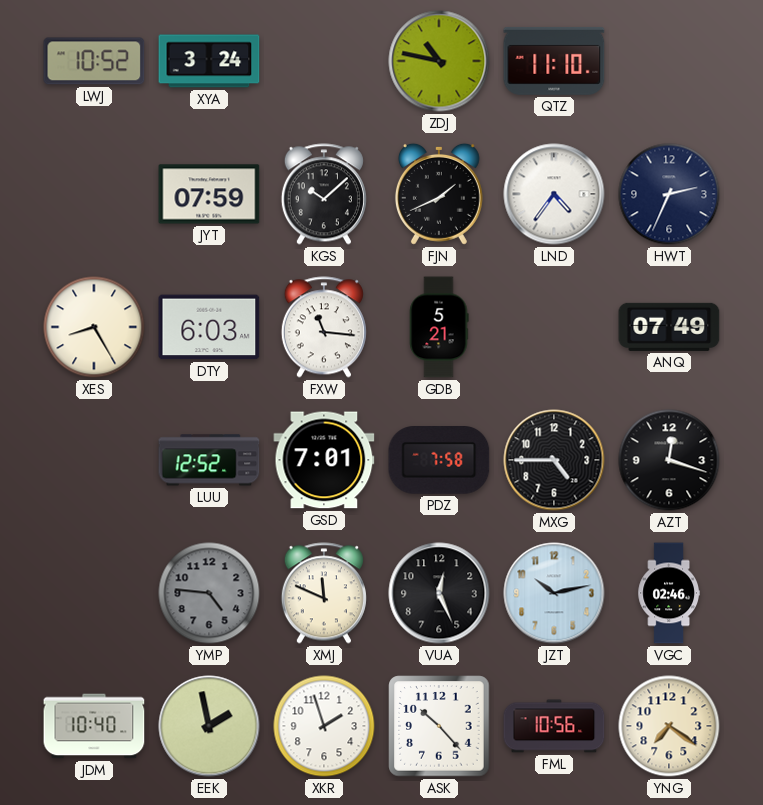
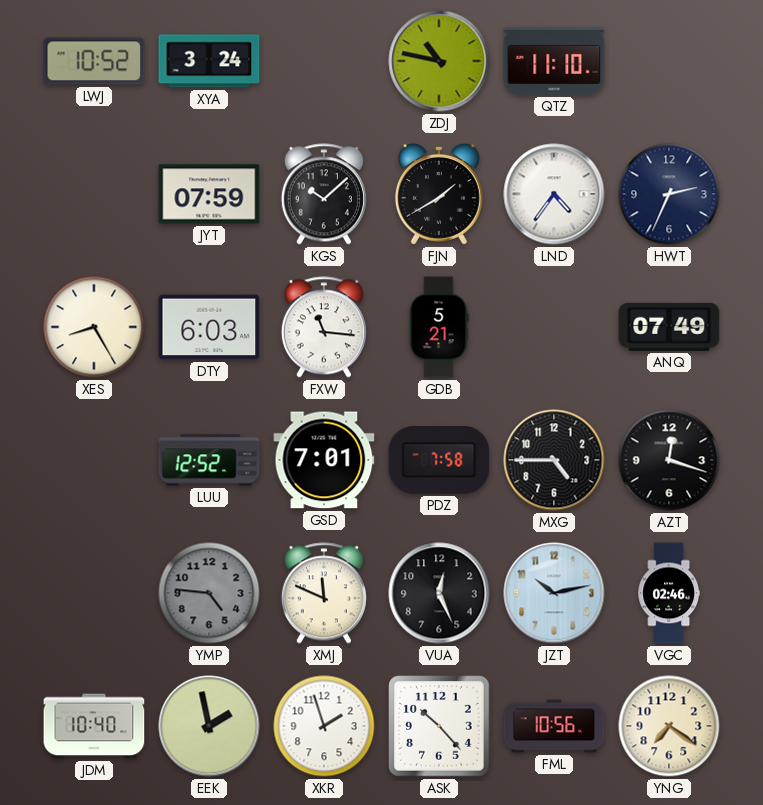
FJN: 1:41 -> 1:40
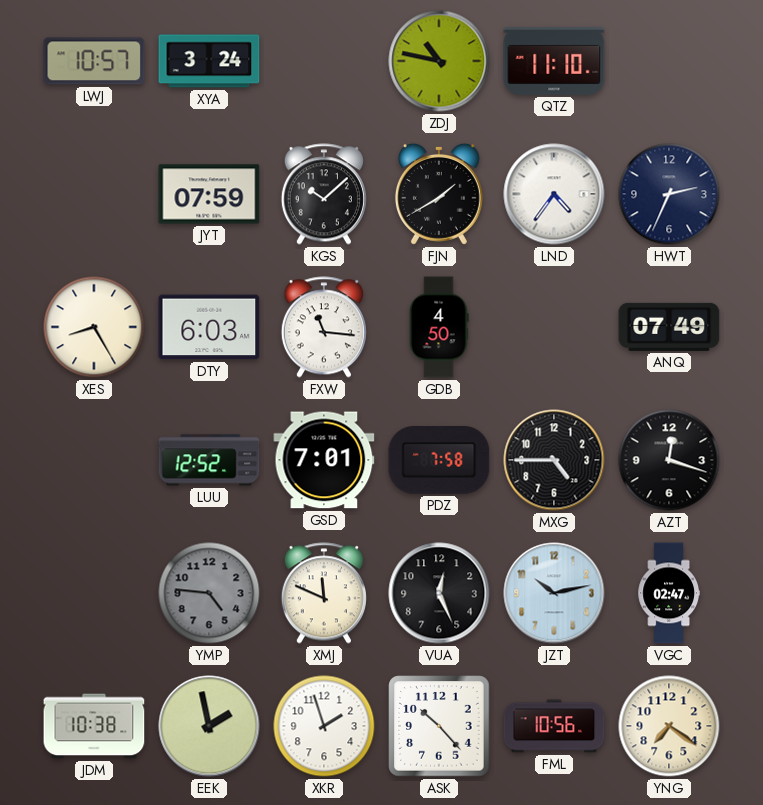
LWJ: 10:52 -> 10:57
GDB: 5:21 -> 4:50
VGC: 02:46 -> 02:47
JDM: 10:40 -> 10:38
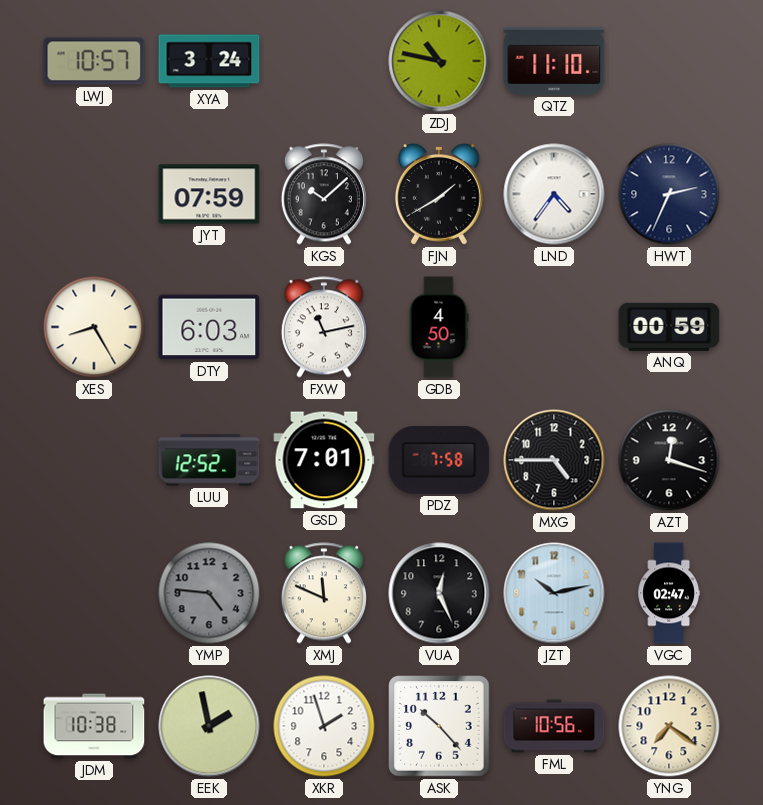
FXW: 11:16 -> 11:13
ANQ: 07:49 -> 00:59
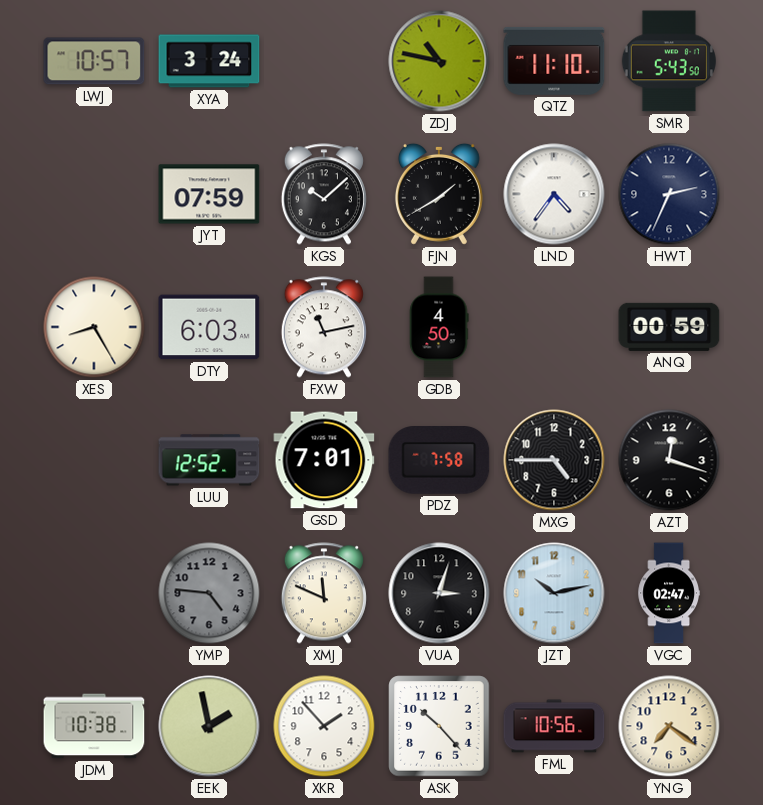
SMR: none -> 5:43
VUA: 12:26 -> 3:03
XKR: 1:57 -> 1:53
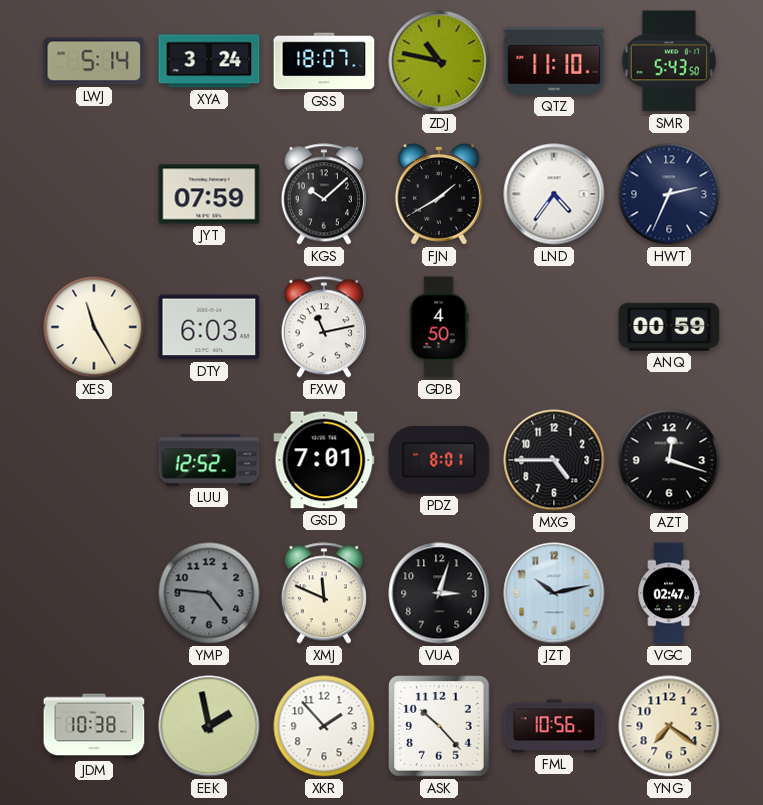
LWJ: 10:57 -> 5:14
GSS: none -> 18:07
XES: 8:25 -> 11:25
PDZ: 7:58 -> 8:01
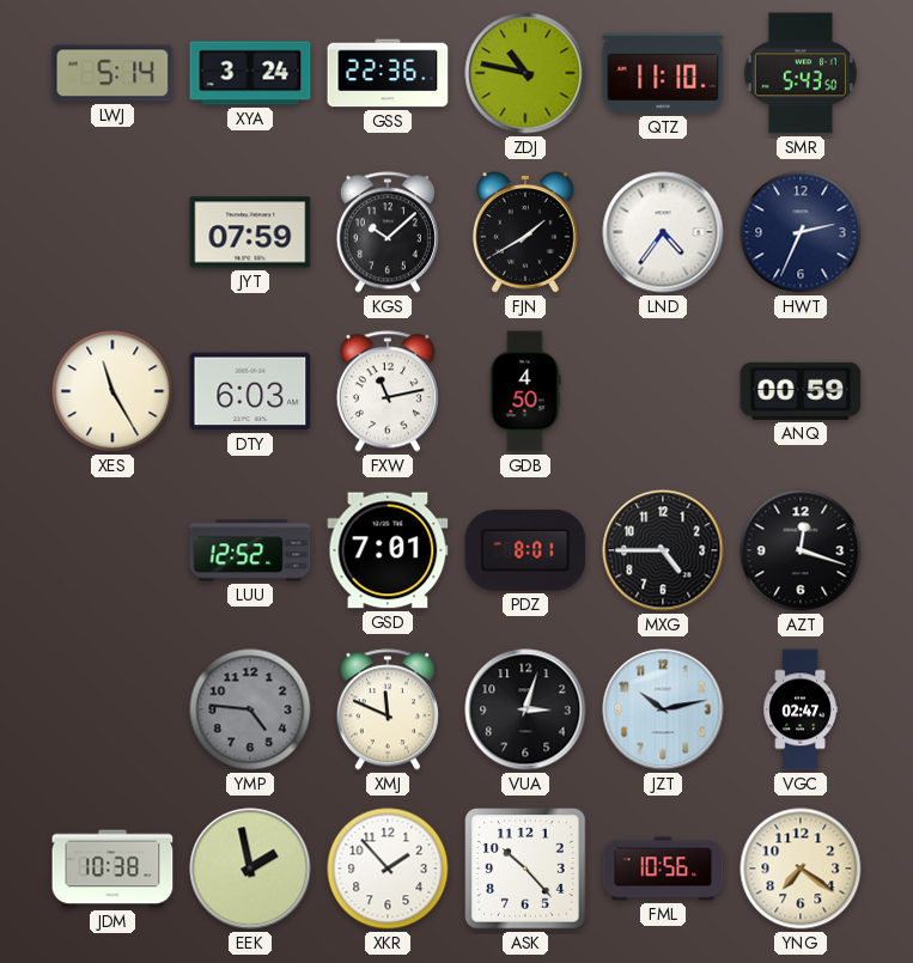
GSS: 18:07 -> 22:36
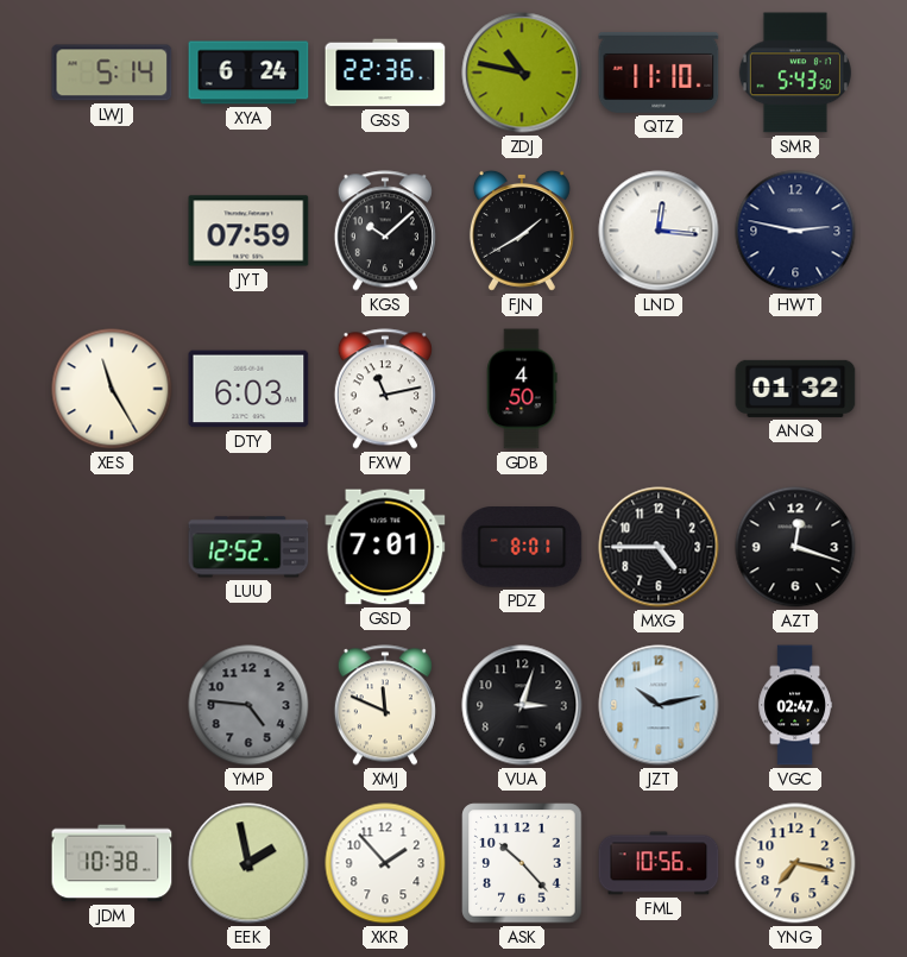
XYA: 3:24 -> 6:24
LND: 4:36 -> 12:16
HWT: 2:34 -> 2:47
ANQ: 00:59 -> 01:32
YNG: 7:21 -> 7:17
